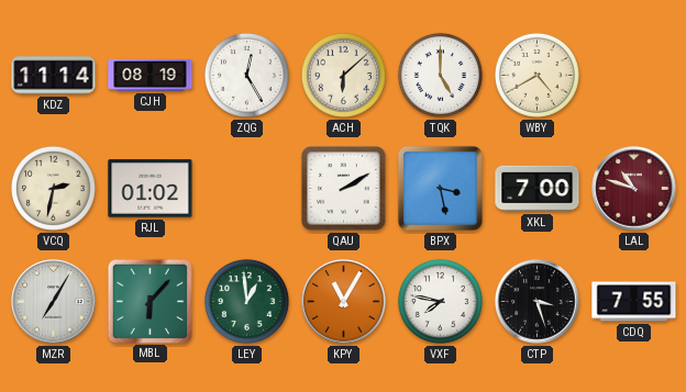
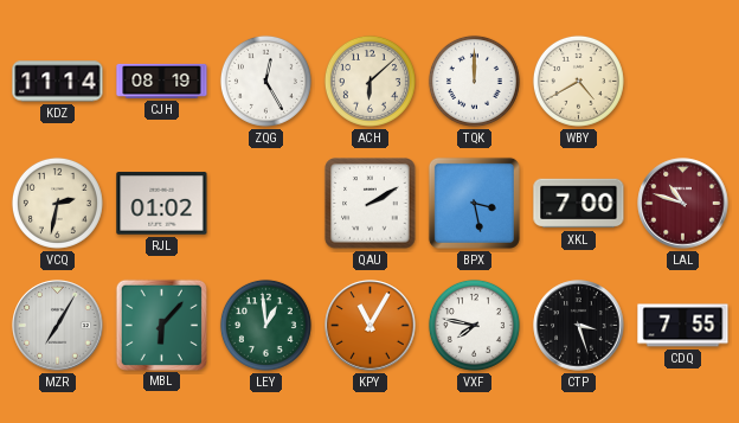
TQK: 5:00 -> 12:00
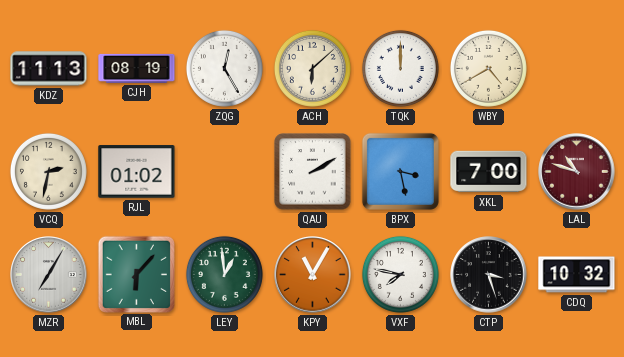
KDZ: 11:14 -> 11:13
CDQ: 7:55 -> 10:32
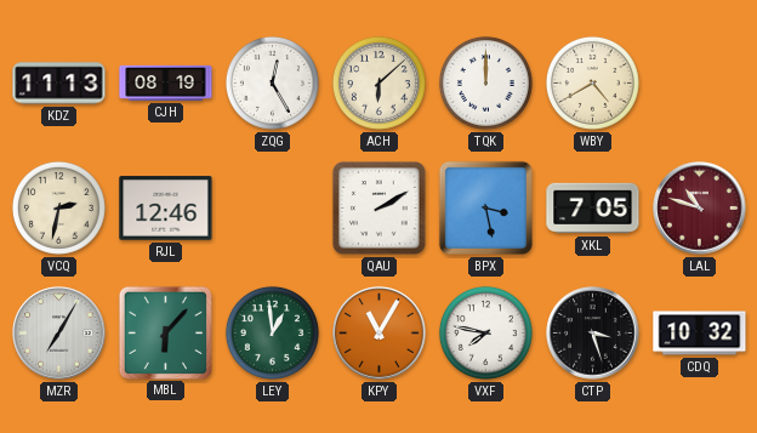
RJL: 01:02 -> 12:46
XKL: 7:00 -> 7:05
